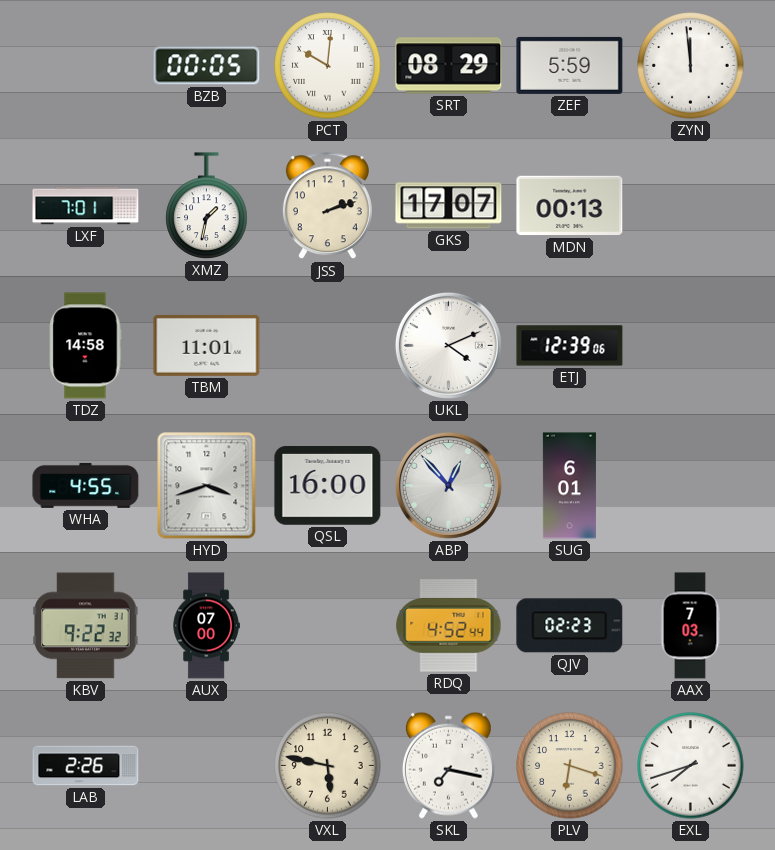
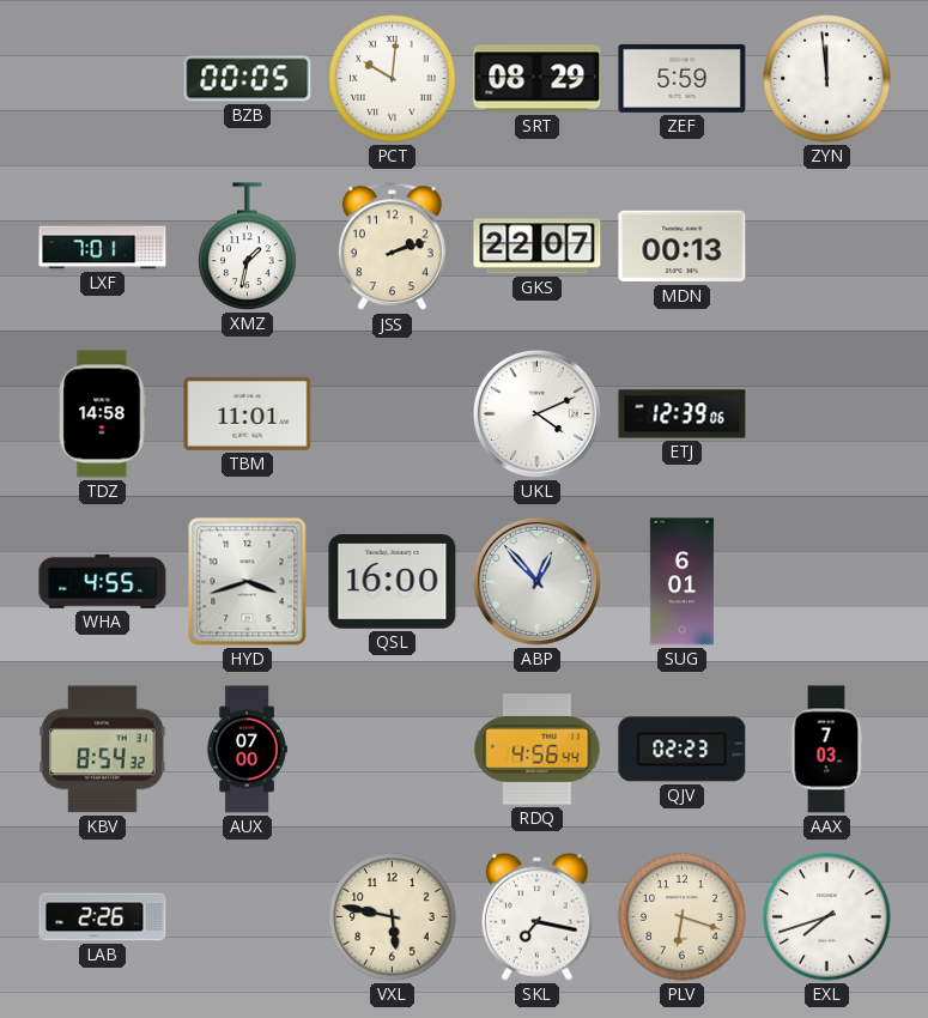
GKS: 17:07 -> 22:07
KBV: 9:22 -> 8:54
RDQ: 4:52 -> 4:56
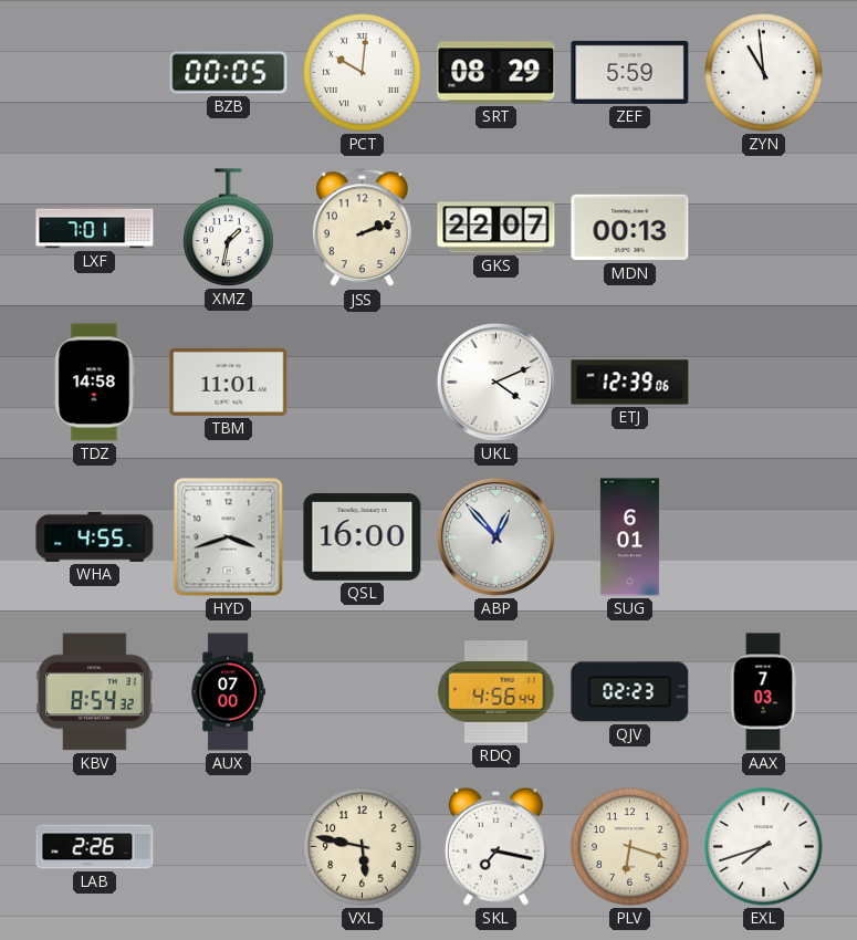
ZYN: 11:59 -> 10:59
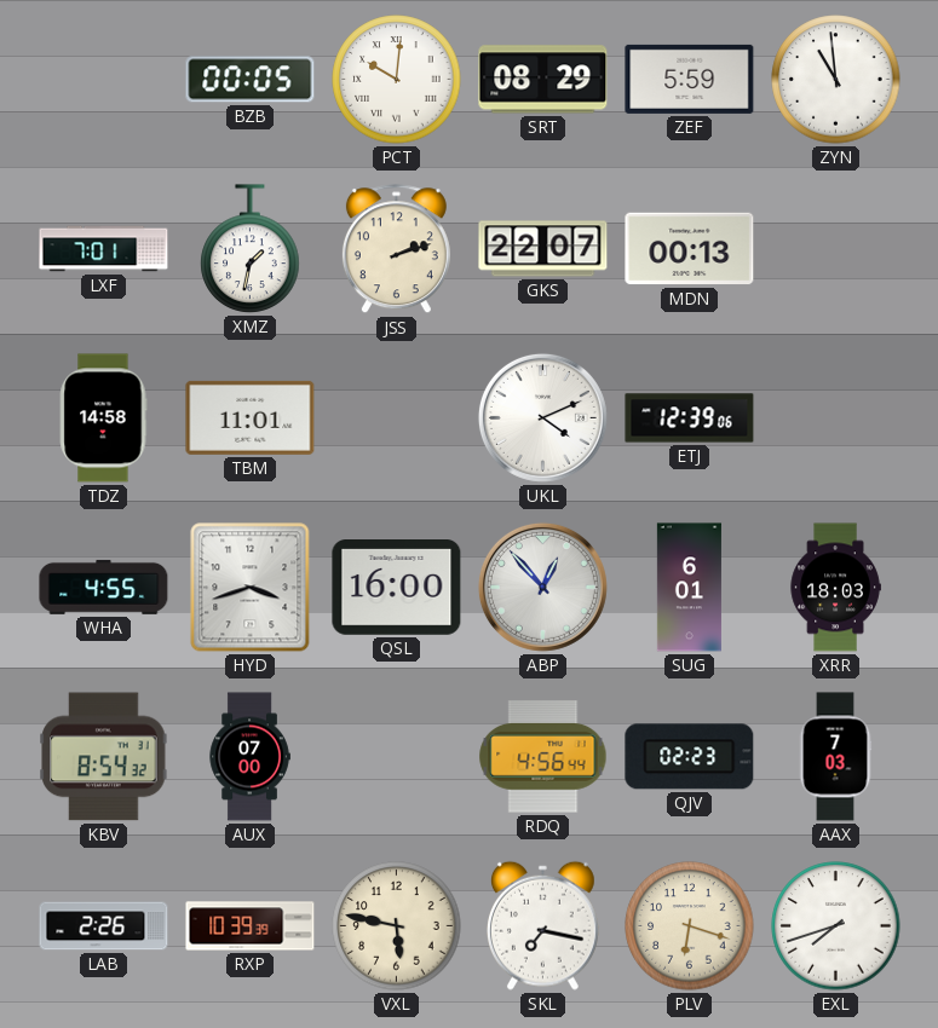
XRR: none -> 18:03
RXP: none -> 10:39
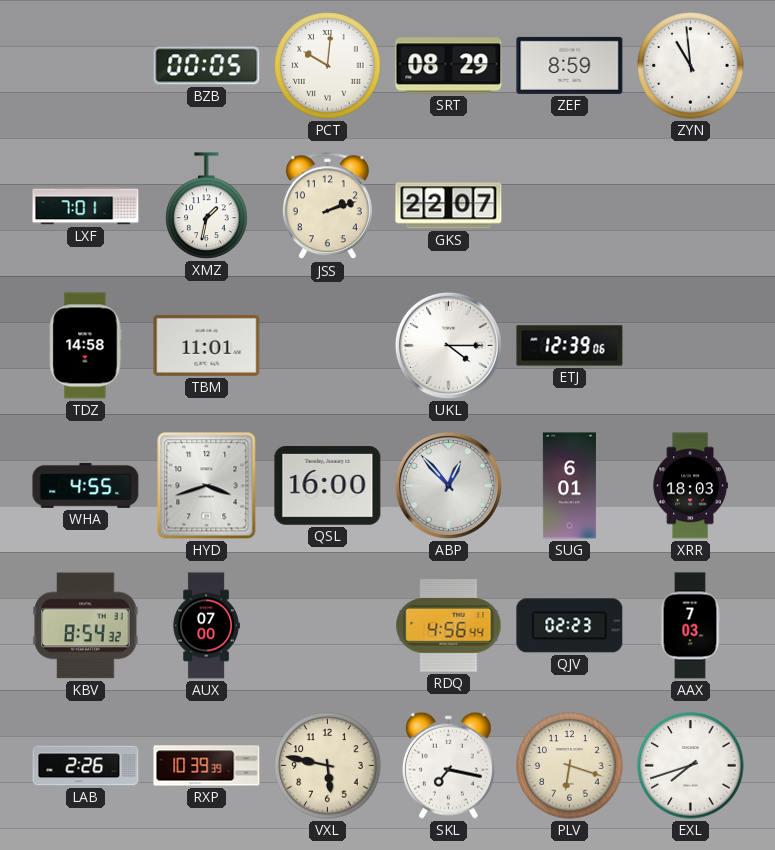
ZEF: 5:59 -> 8:59
MDN: 00:13 -> none
UKL: 4:11 -> 4:15
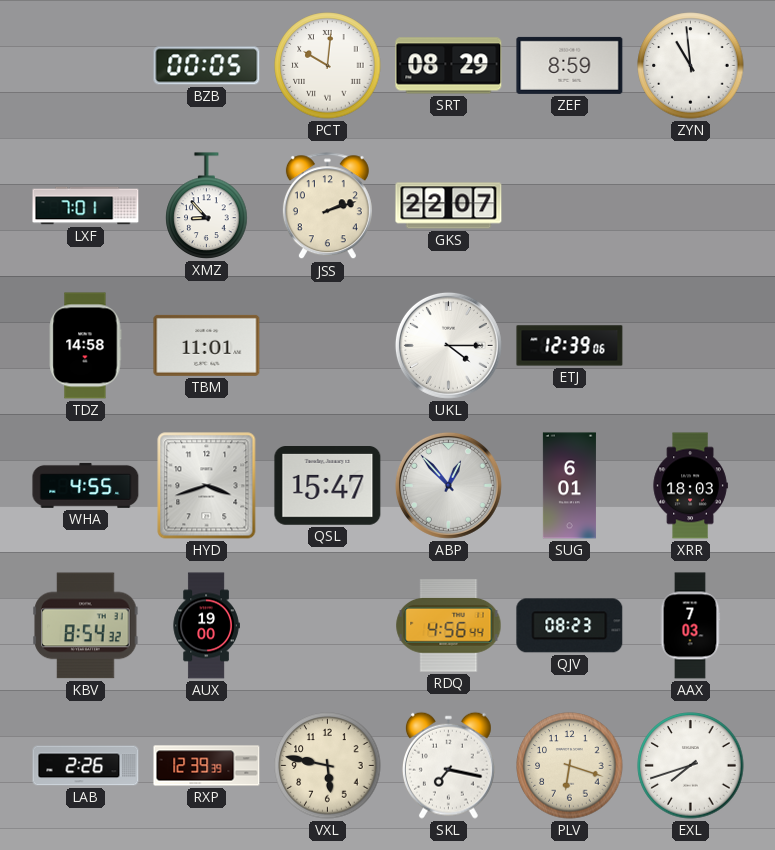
XMZ: 1:32 -> 8:53
QSL: 16:00 -> 15:47
AUX: 07:00 -> 19:00
QJV: 02:23 -> 08:23
RXP: 10:39 -> 12:39
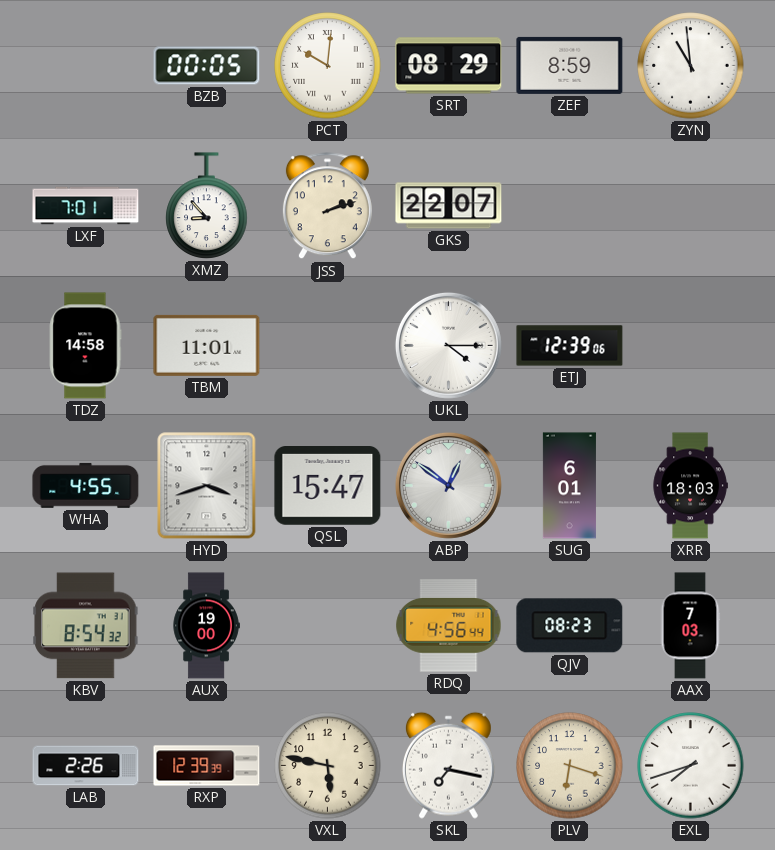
ABP: 12:53 -> 12:51
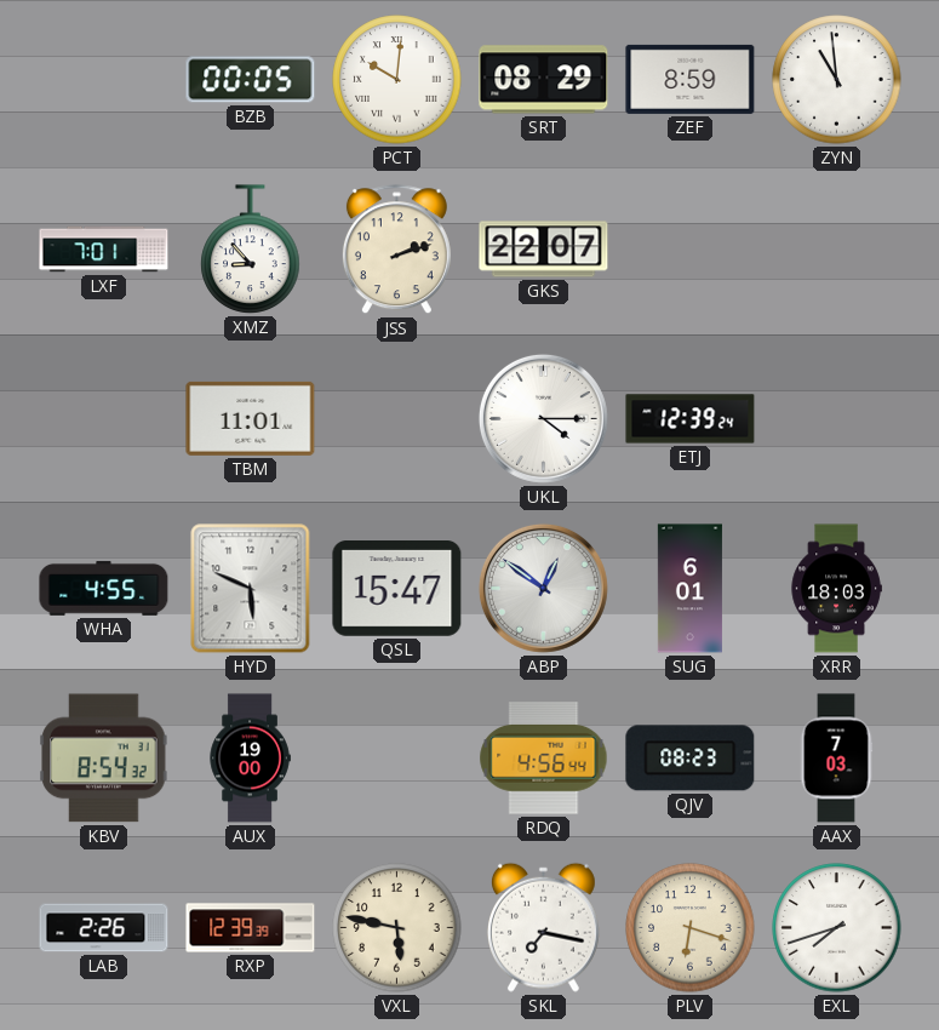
TDZ: 14:58 -> none
ETJ: 12:39:06 -> 12:39:24
HYD: 3:42 -> 5:49
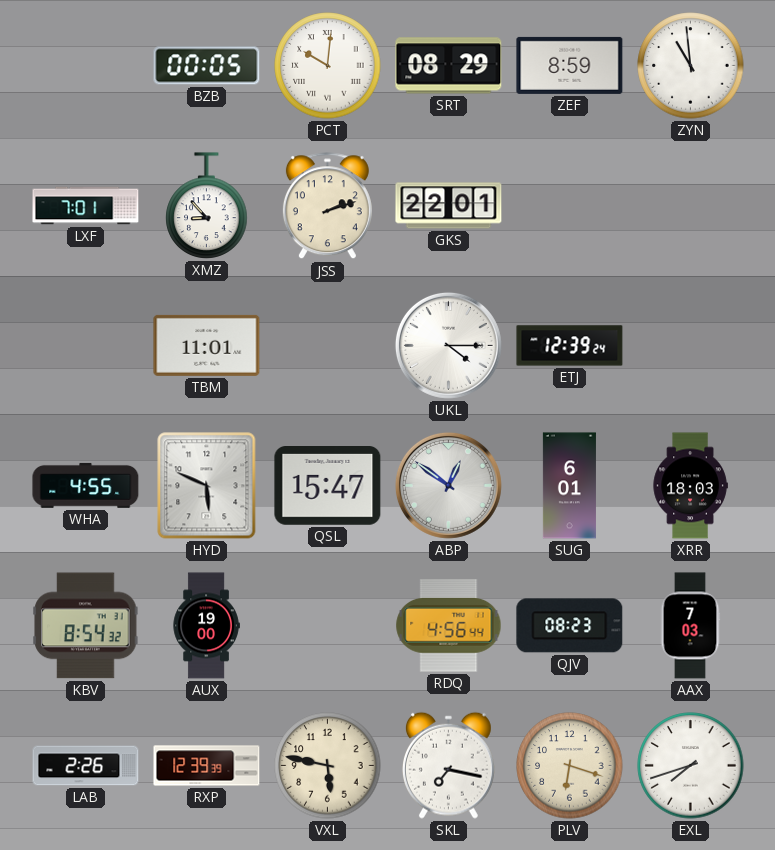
GKS: 22:07 -> 22:01
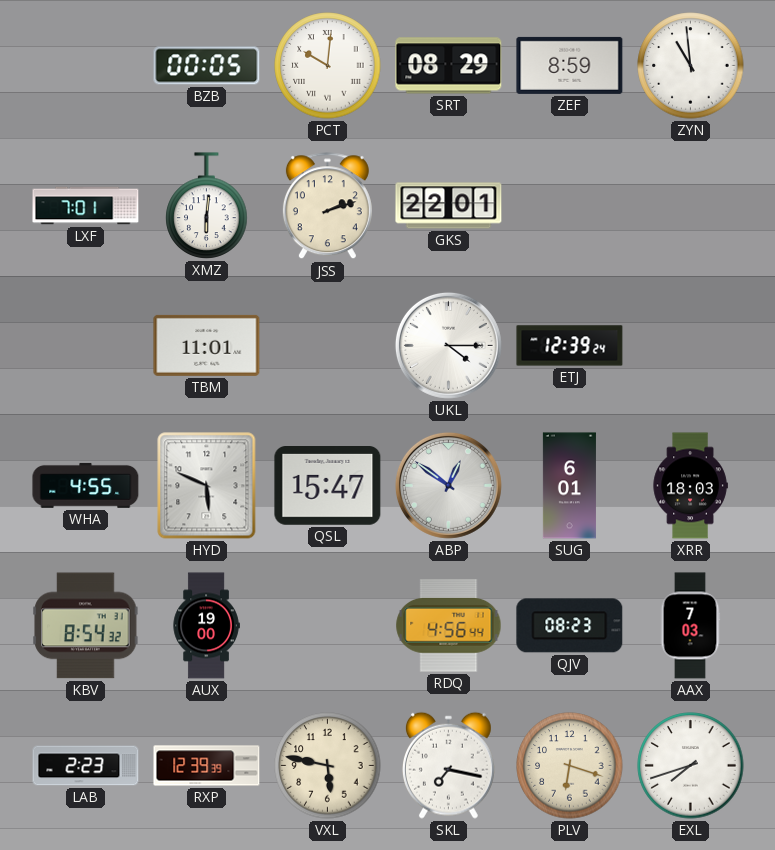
XMZ: 8:53 -> 6:01
LAB: 2:26 -> 2:23
